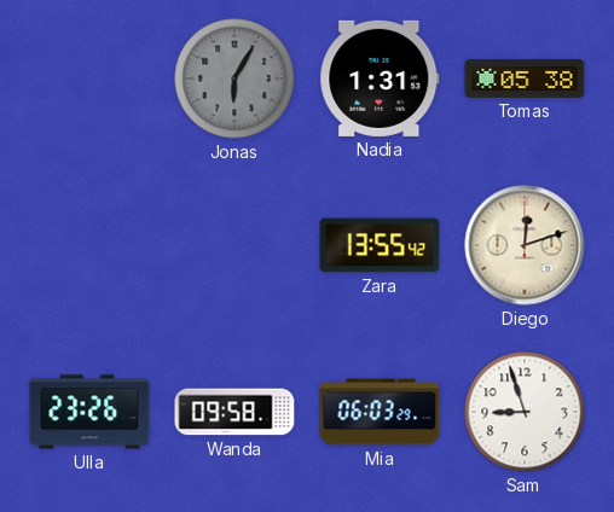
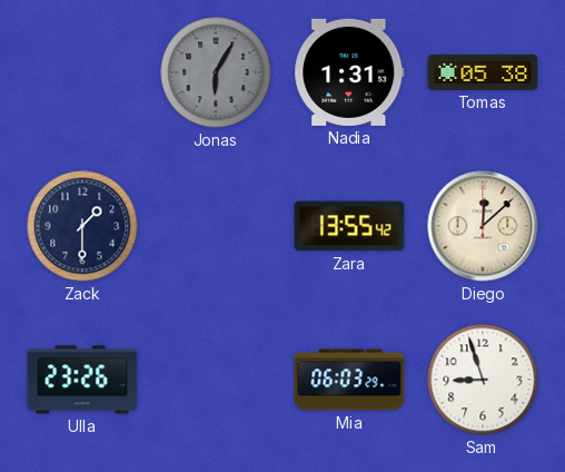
Zack: none -> 1:30
Diego: 12:12 -> 12:08
Wanda: 09:58 -> none
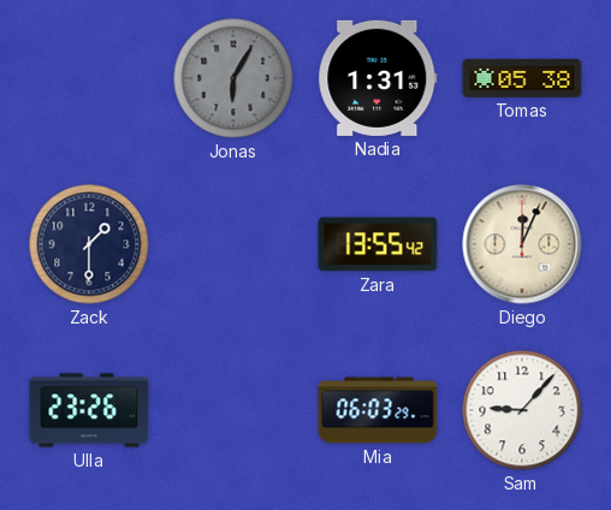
Diego: 12:08 -> 12:04
Sam: 8:57 -> 9:07
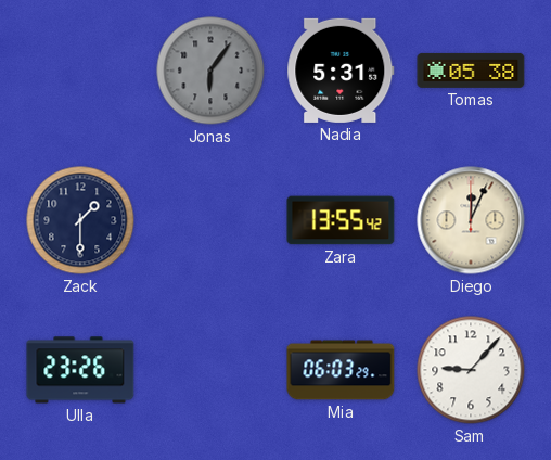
Jonas: 6:05 -> 6:06
Nadia: 1:31 -> 5:31
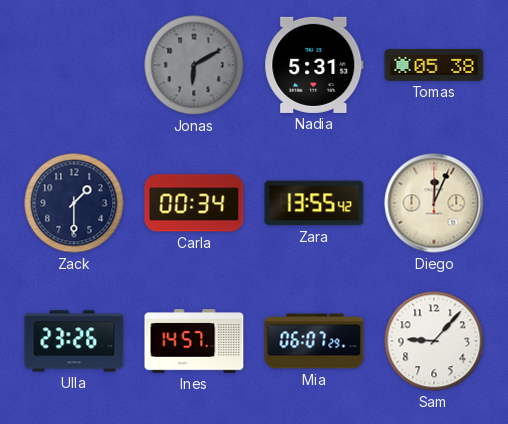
Jonas: 6:06 -> 6:10
Carla: none -> 00:34
Ines: none -> 14:57
Mia: 06:03 -> 06:07
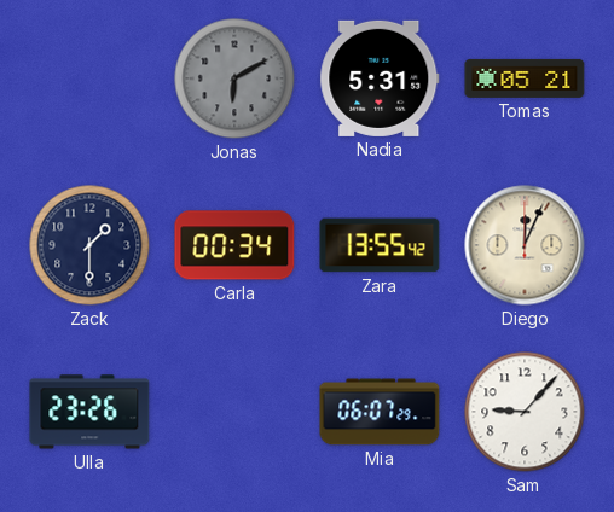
Tomas: 05:38 -> 05:21
Ines: 14:57 -> none
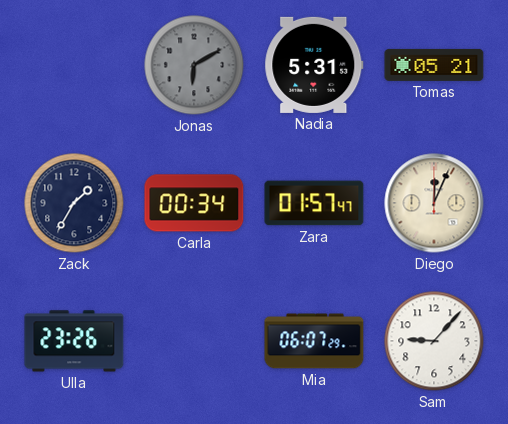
Zack: 1:30 -> 1:35
Zara: 13:55 -> 01:57
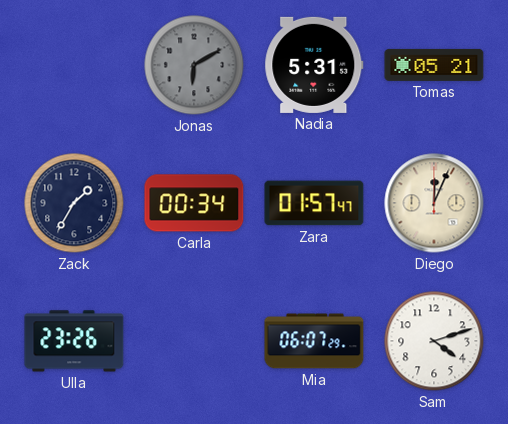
Sam: 9:07 -> 4:12
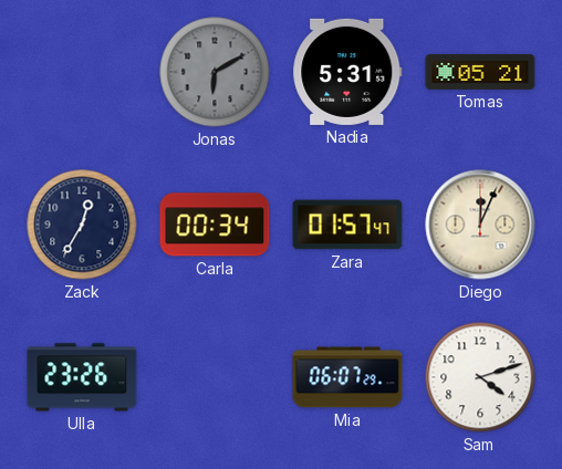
Zack: 1:35 -> 12:35
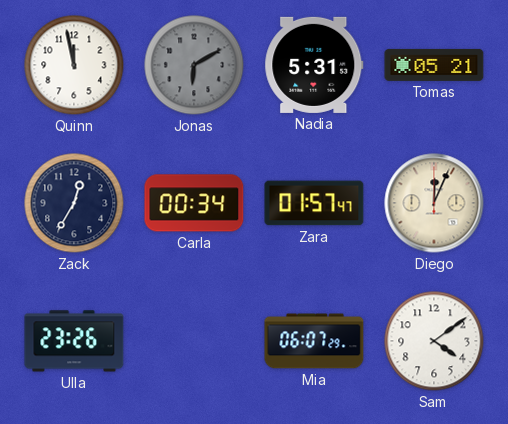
Quinn: none -> 11:58
Sam: 4:12 -> 4:09
